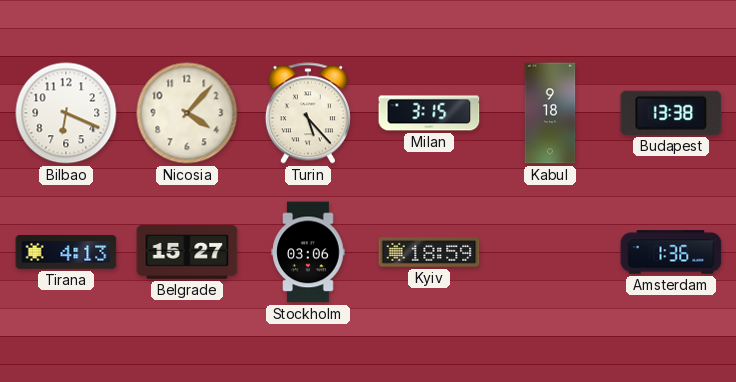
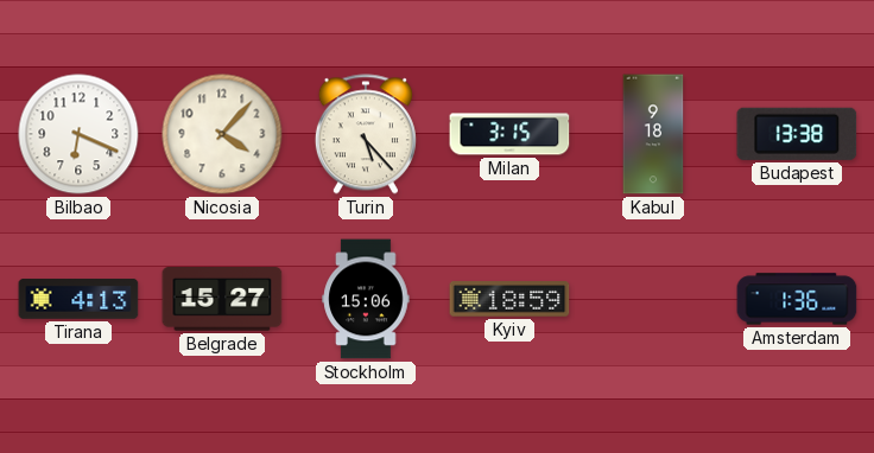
Stockholm: 03:06 -> 15:06
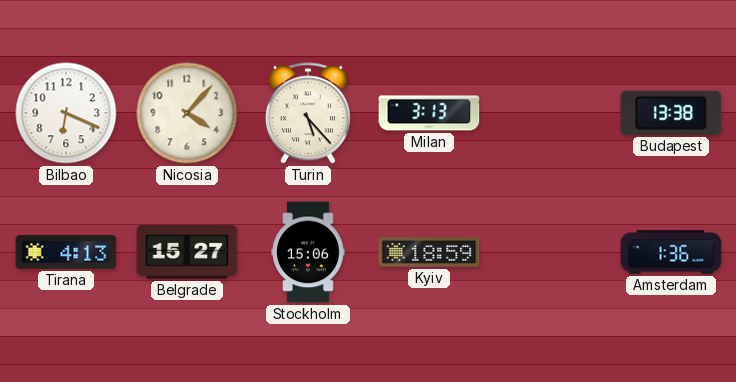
Milan: 3:15 -> 3:13
Kabul: 9:18 -> none
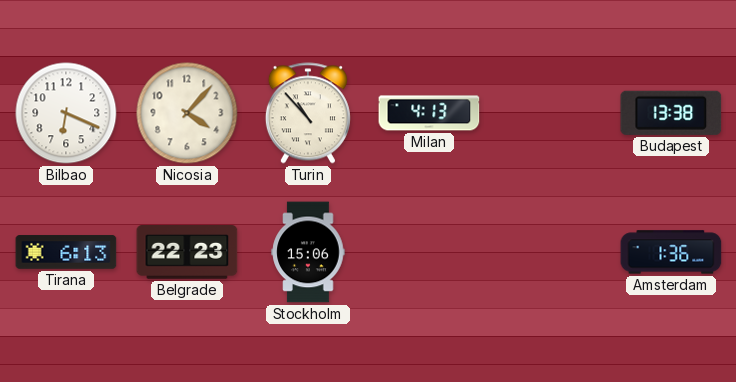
Turin: 5:23 -> 10:53
Milan: 3:13 -> 4:13
Tirana: 4:13 -> 6:13
Belgrade: 15:27 -> 22:23
Kyiv: 18:59 -> none
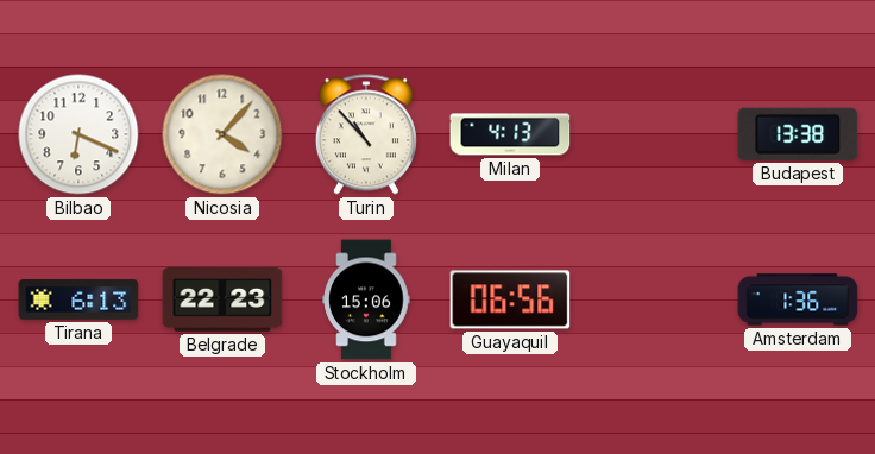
Guayaquil: none -> 06:56
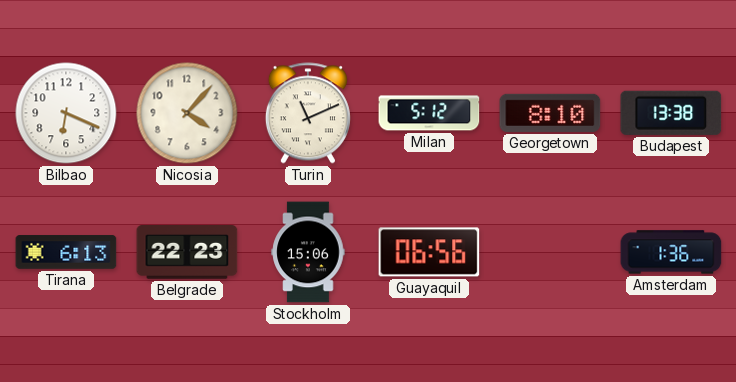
Turin: 10:53 -> 11:11
Milan: 4:13 -> 5:12
Georgetown: none -> 8:10
